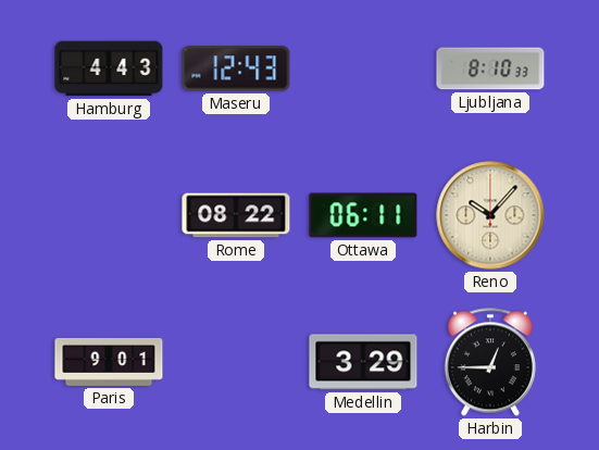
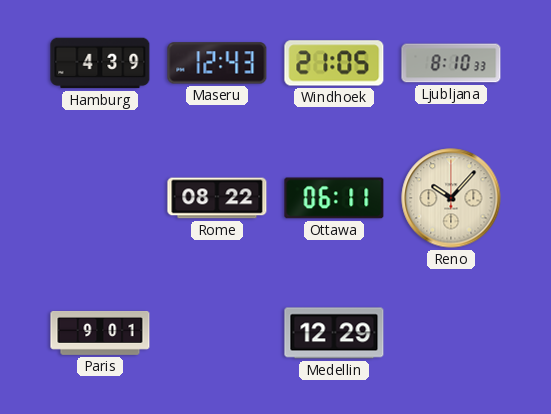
Hamburg: 4:43 -> 4:39
Windhoek: none -> 21:05
Medellin: 3:29 -> 12:29
Harbin: 12:45 -> none
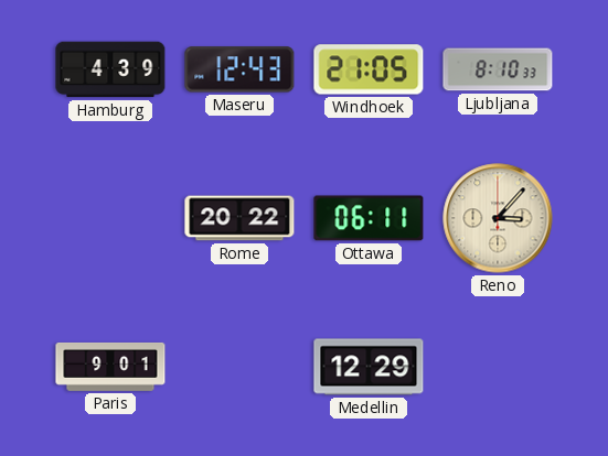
Rome: 08:22 -> 20:22
Reno: 10:07 -> 3:07
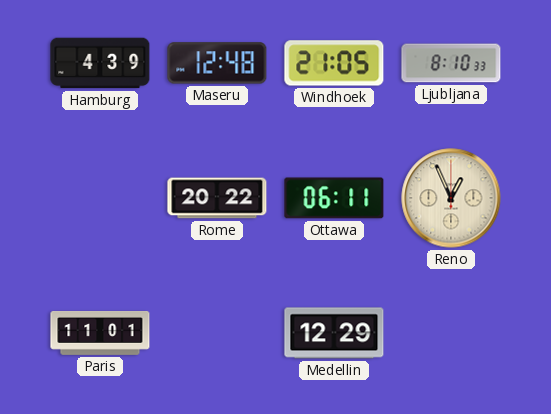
Maseru: 12:43 -> 12:48
Reno: 3:07 -> 12:56
Paris: 9:01 -> 11:01
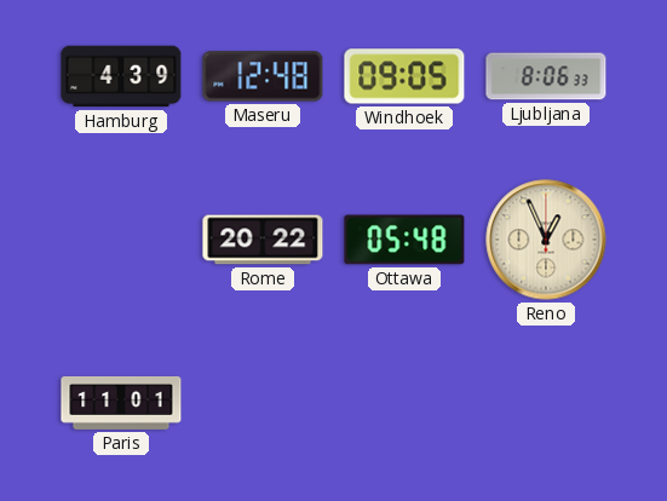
Windhoek: 21:05 -> 09:05
Ljubljana: 8:10 -> 8:06
Ottawa: 06:11 -> 05:48
Medellin: 12:29 -> none
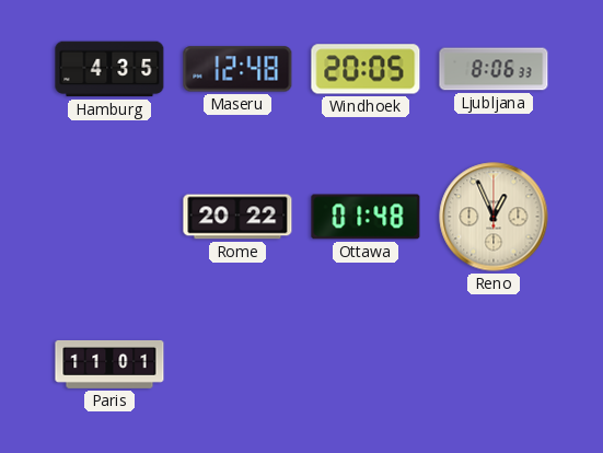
Hamburg: 4:39 -> 4:35
Windhoek: 09:05 -> 20:05
Ottawa: 05:48 -> 01:48
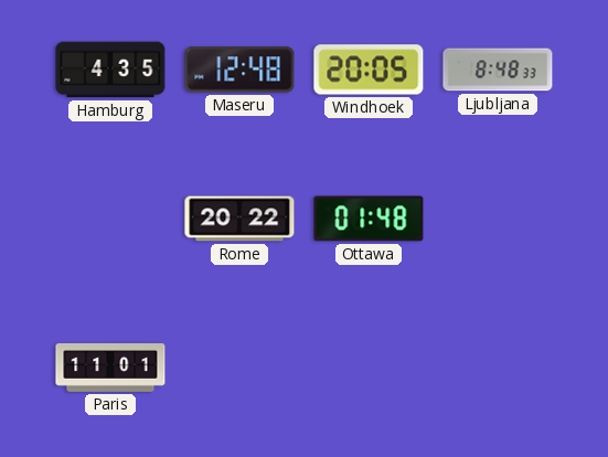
Ljubljana: 8:06 -> 8:48
Reno: 12:56 -> none
